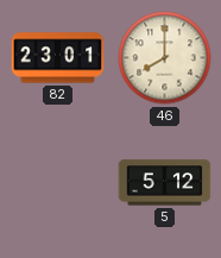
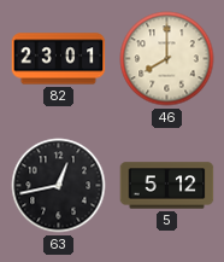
63: none -> 12:43
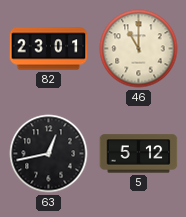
46: 8:00 -> 11:00
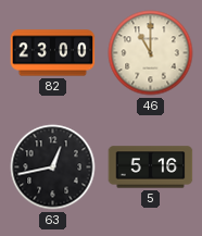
82: 23:01 -> 23:00
5: 5:12 -> 5:16
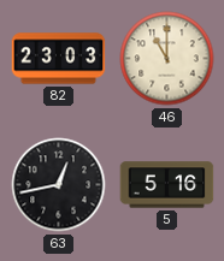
82: 23:00 -> 23:03
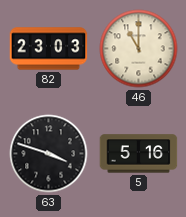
63: 12:43 -> 3:48
